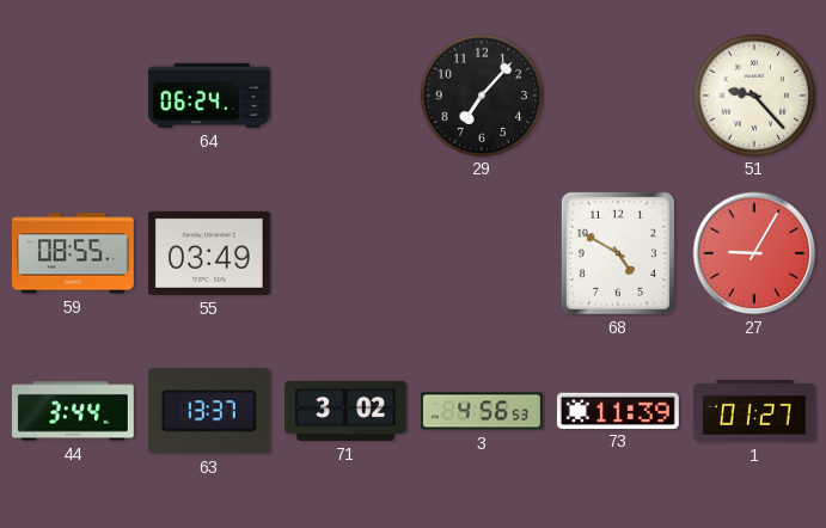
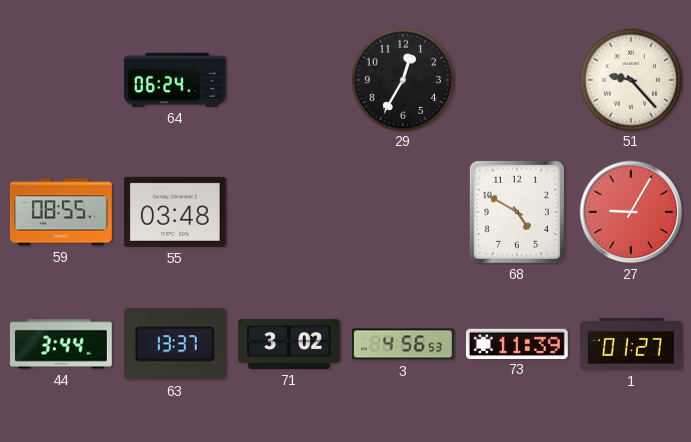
29: 7:07 -> 12:35
55: 03:49 -> 03:48
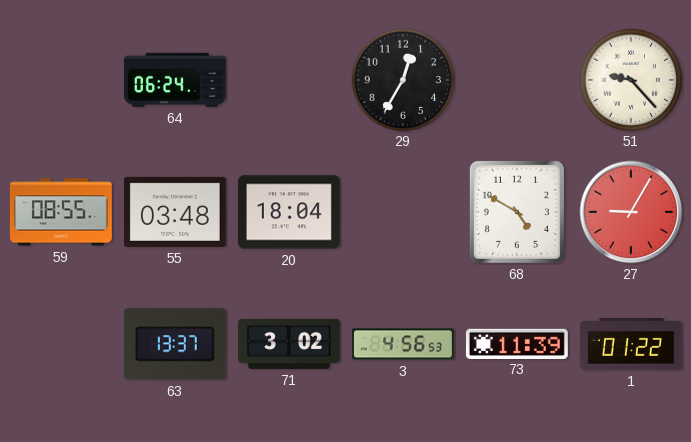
20: none -> 18:04
44: 3:44 -> none
1: 01:27 -> 01:22
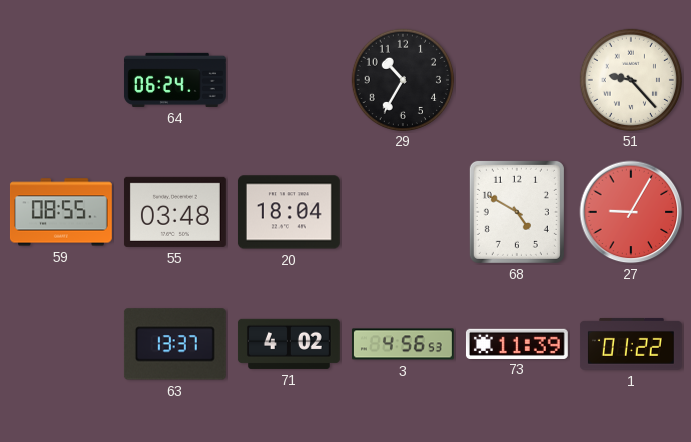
29: 12:35 -> 10:35
71: 3:02 -> 4:02
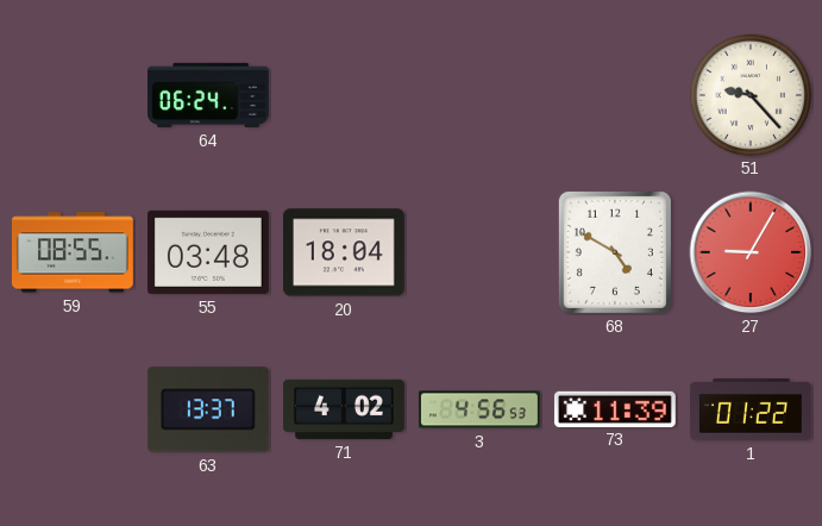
29: 10:35 -> none
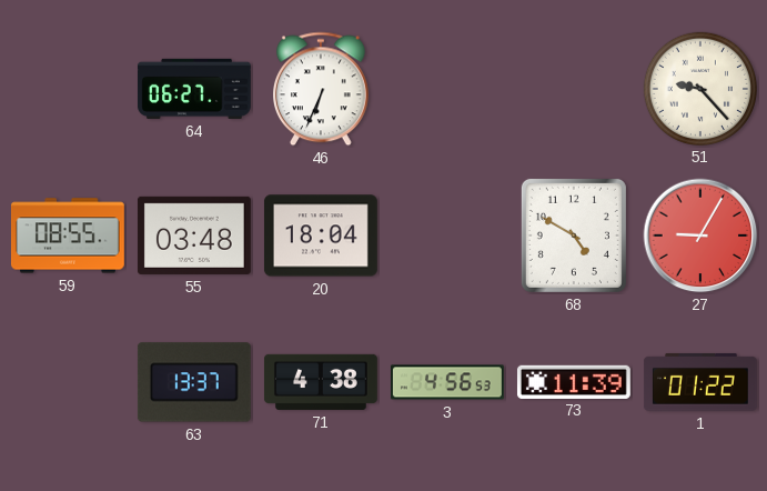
64: 06:24 -> 06:27
46: none -> 6:34
71: 4:02 -> 4:38
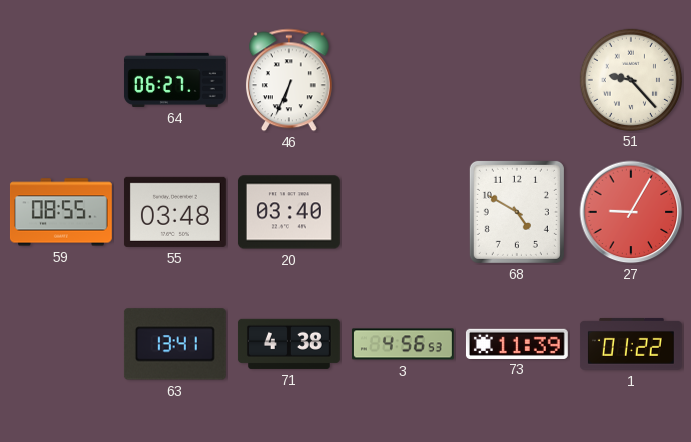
20: 18:04 -> 03:40
63: 13:37 -> 13:41
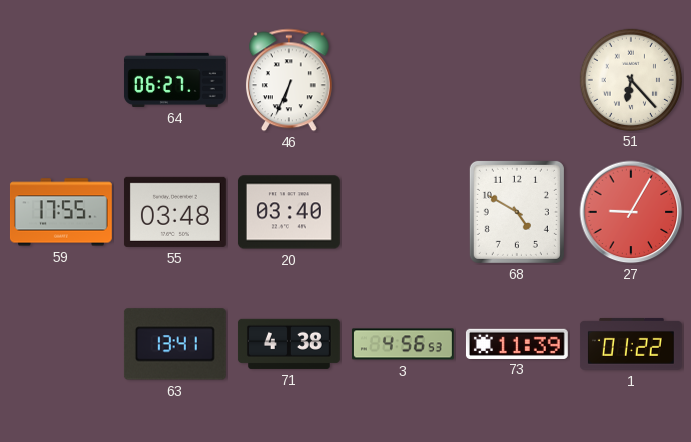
51: 9:23 -> 6:23
59: 08:55 -> 17:55
